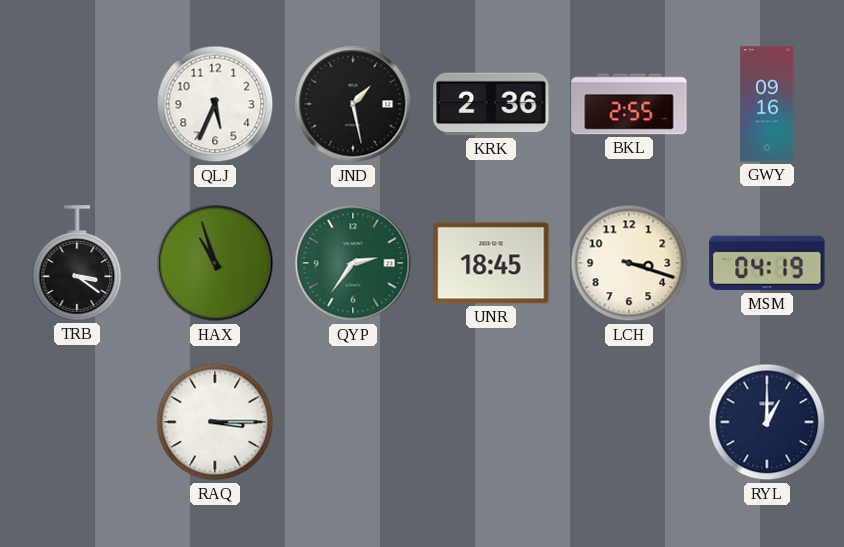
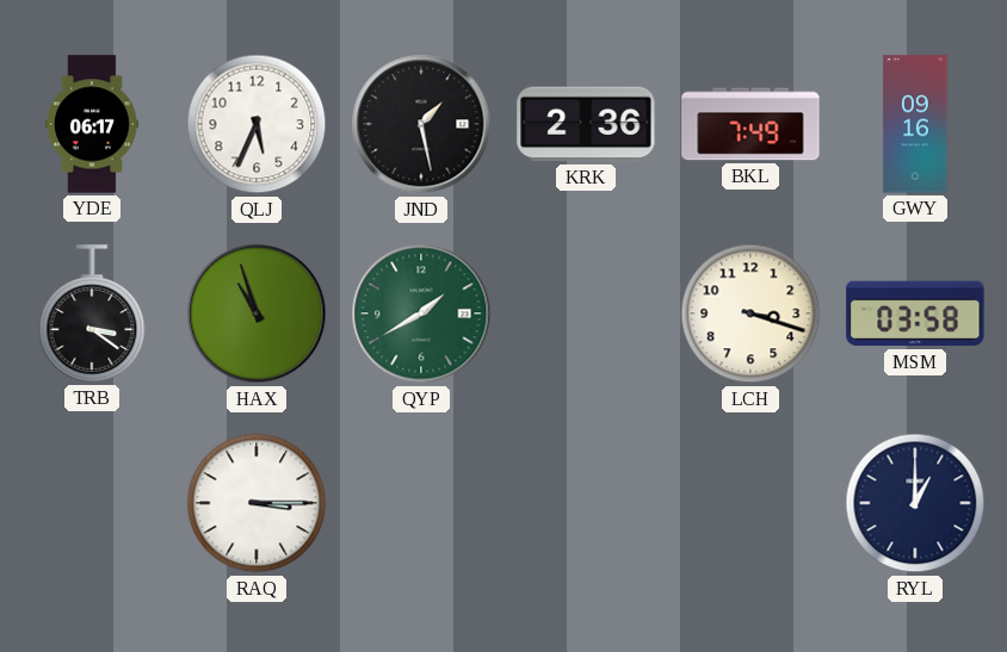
YDE: none -> 06:17
BKL: 2:55 -> 7:49
QYP: 2:36 -> 1:40
UNR: 18:45 -> none
MSM: 04:19 -> 03:58
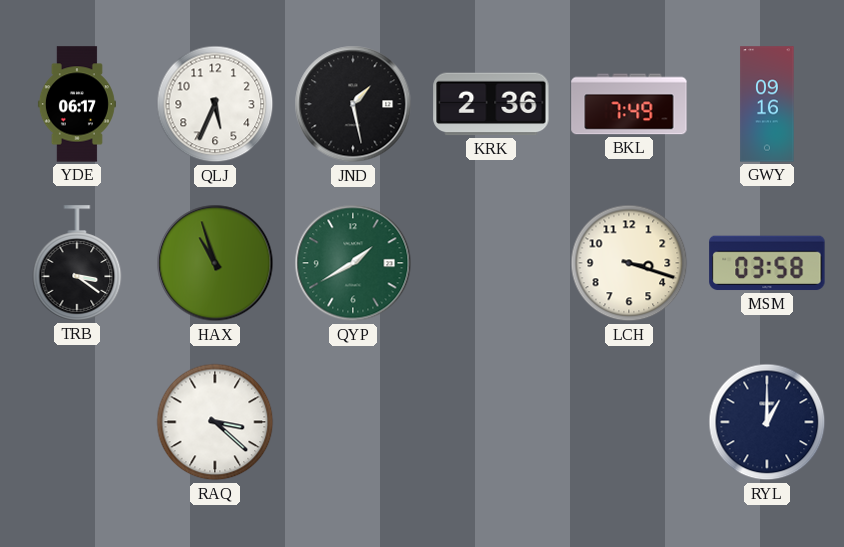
RAQ: 3:15 -> 3:22
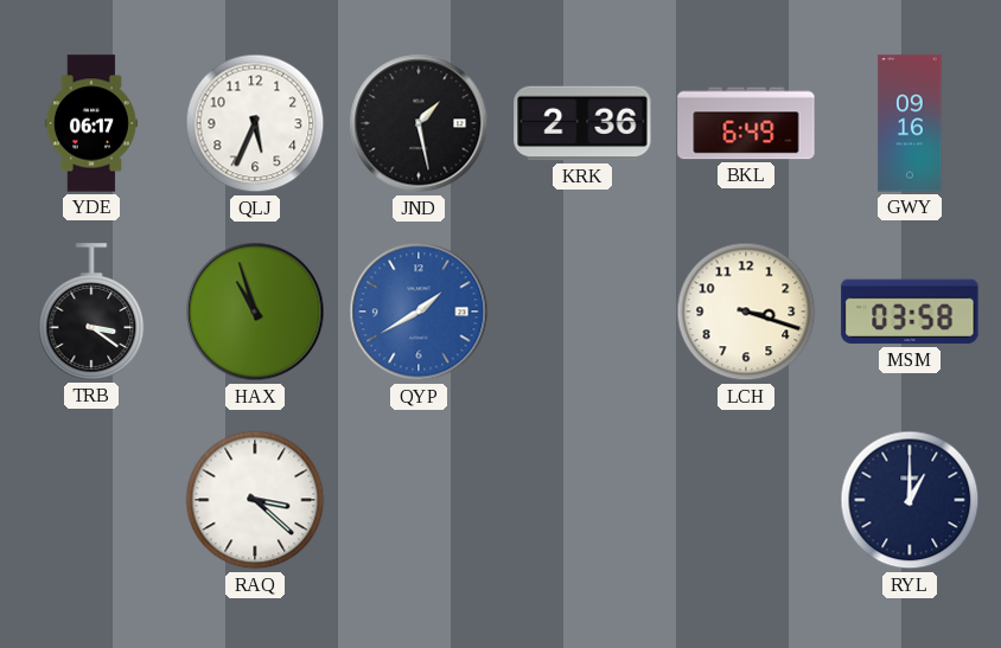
BKL: 7:49 -> 6:49
QYP dial: green -> blue
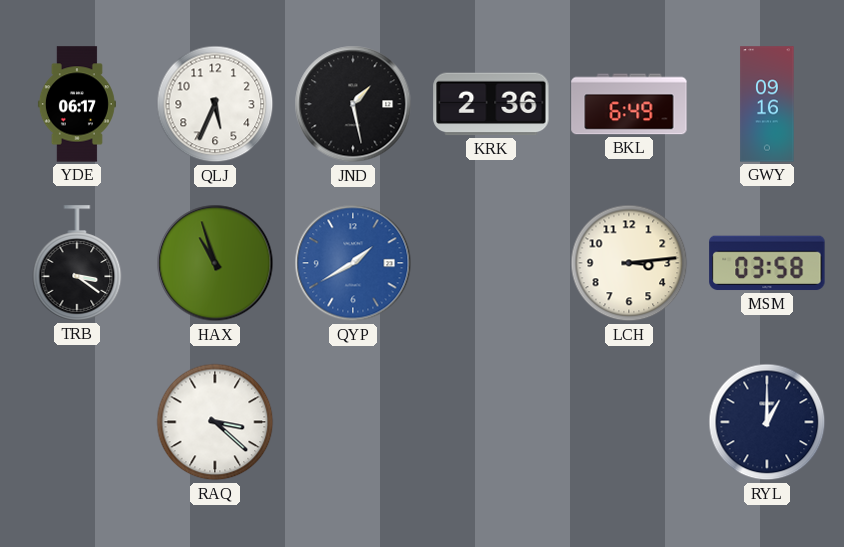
LCH: 3:18 -> 3:14
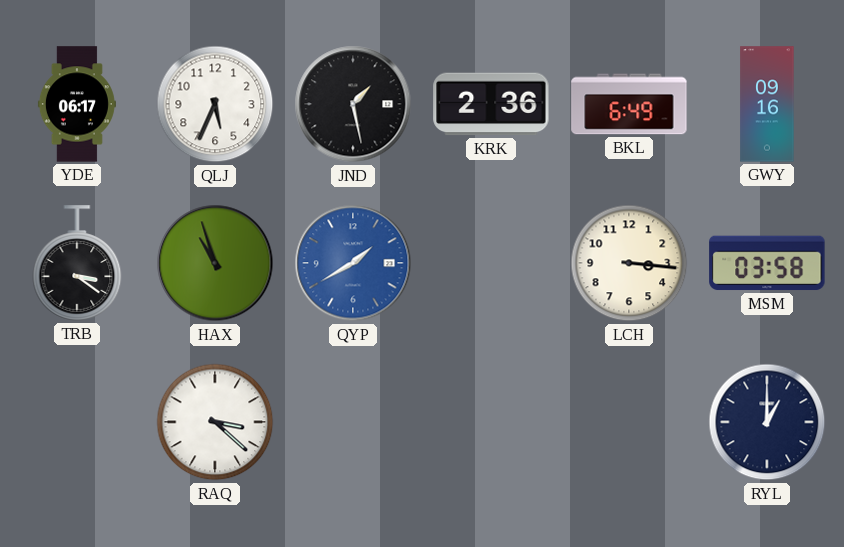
LCH: 3:14 -> 3:16
